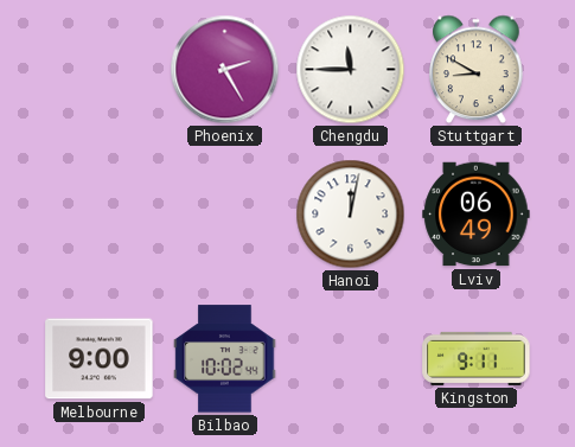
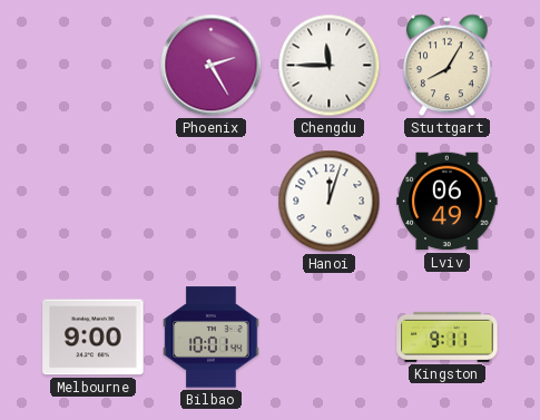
Stuttgart: 8:50 -> 8:05
Hanoi: 12:02 -> 12:03
Bilbao: 10:02 -> 10:01
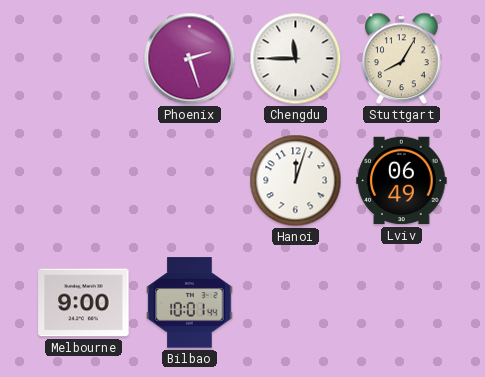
Phoenix: 2:25 -> 2:27
Kingston: 9:11 -> none
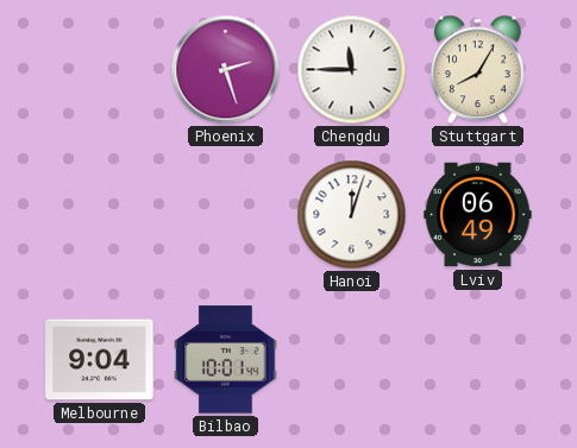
Melbourne: 9:00 -> 9:04
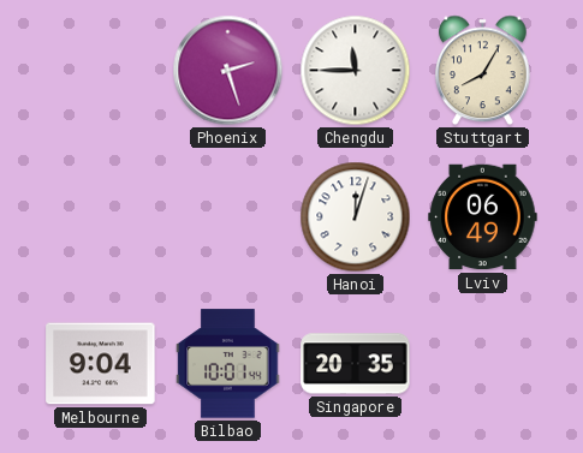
Singapore: none -> 20:35
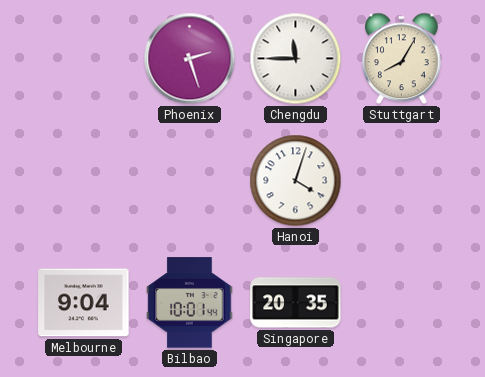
Hanoi: 12:03 -> 4:03
Lviv: 06:49 -> none
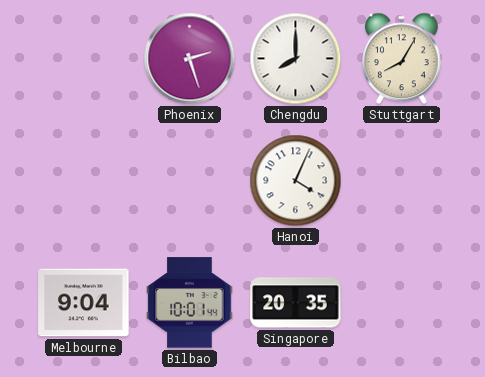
Chengdu: 11:45 -> 8:00
Hanoi: 4:03 -> 4:04
